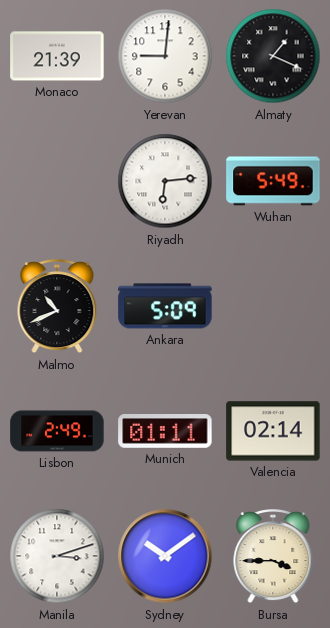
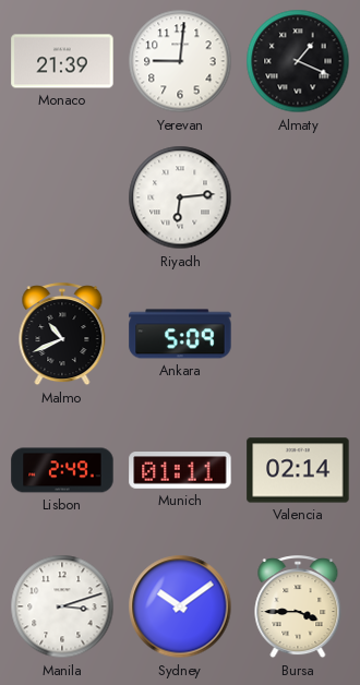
Wuhan: 5:49 -> none
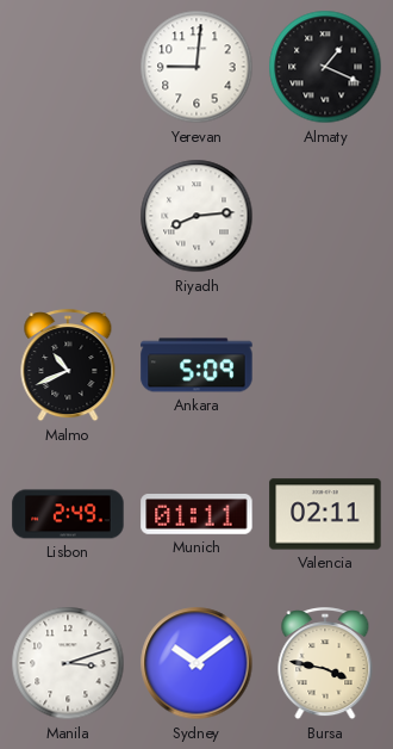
Monaco: 21:39 -> none
Riyadh: 6:14 -> 8:14
Valencia: 02:14 -> 02:11
Bursa: 3:45 -> 3:47
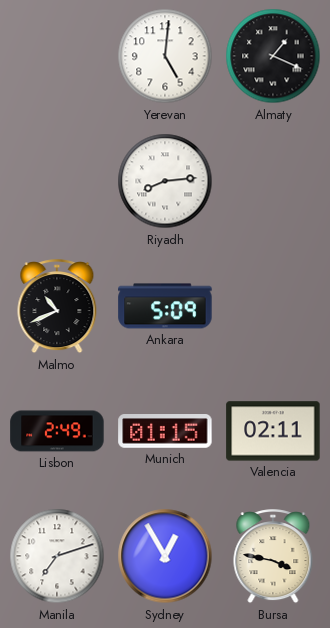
Yerevan: 9:01 -> 5:01
Munich: 01:11 -> 01:15
Manila: 3:12 -> 7:12
Sydney: 10:09 -> 12:55
